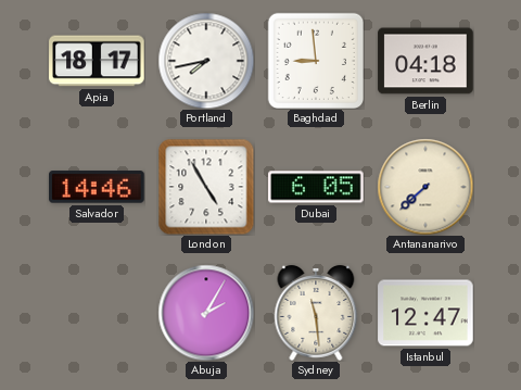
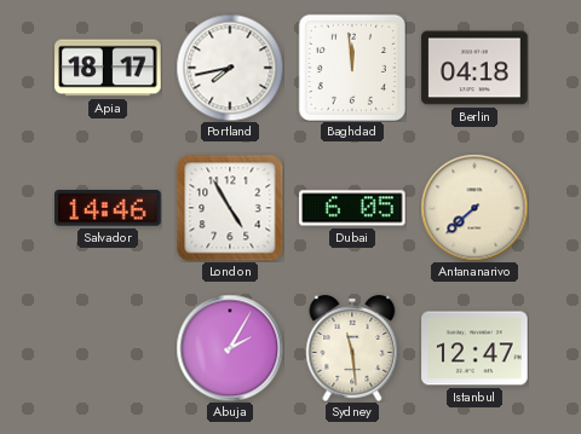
Baghdad: 8:59 -> 11:59
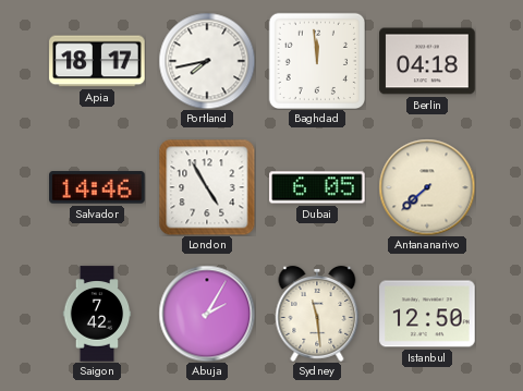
Saigon: none -> 7:42
Istanbul: 12:47 -> 12:50
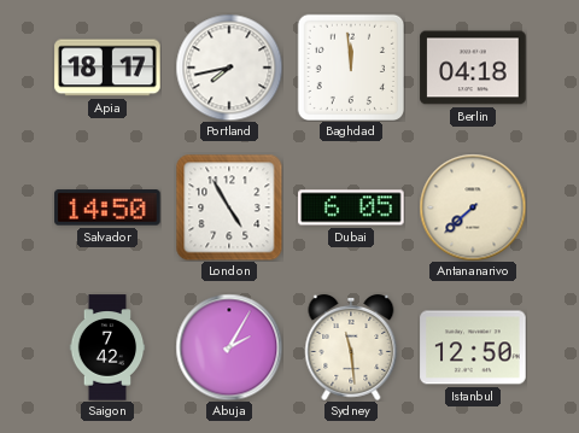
Salvador: 14:46 -> 14:50
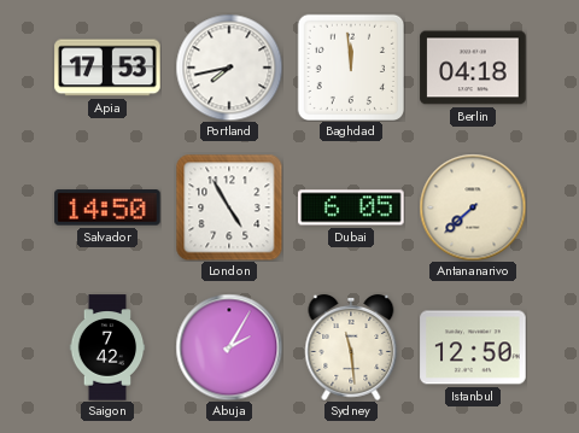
Apia: 18:17 -> 17:53
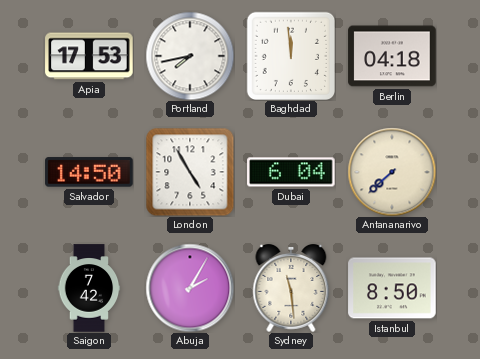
Dubai: 6:05 -> 6:04
Istanbul: 12:50 -> 8:50
